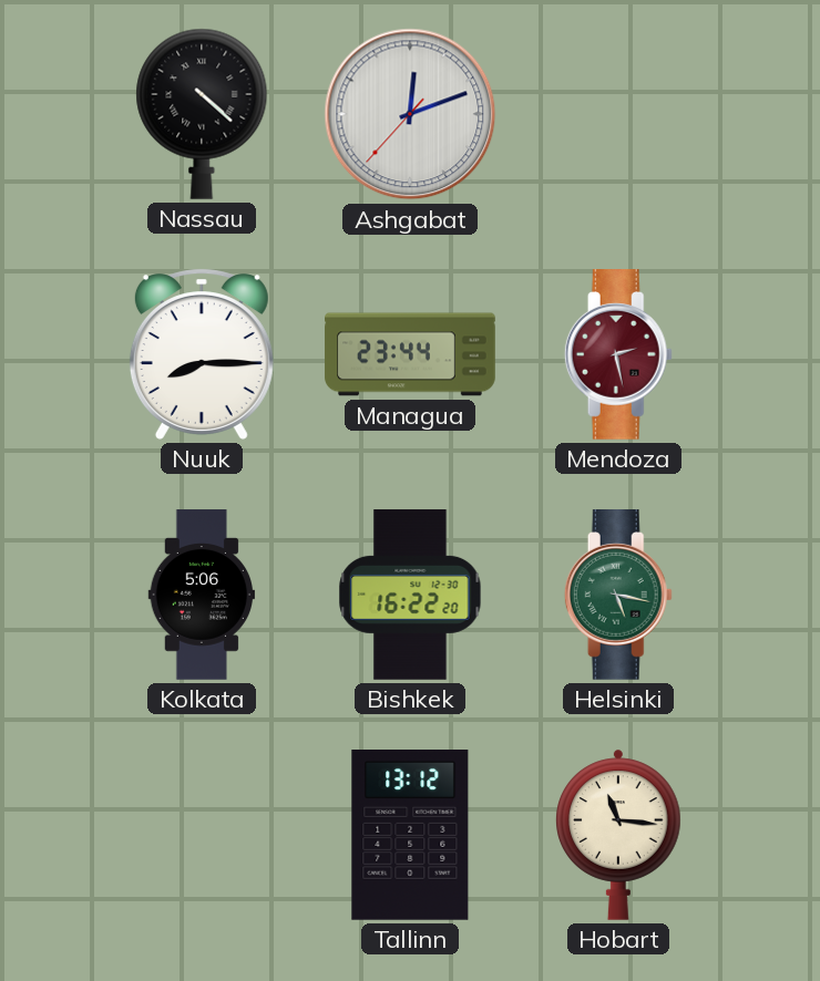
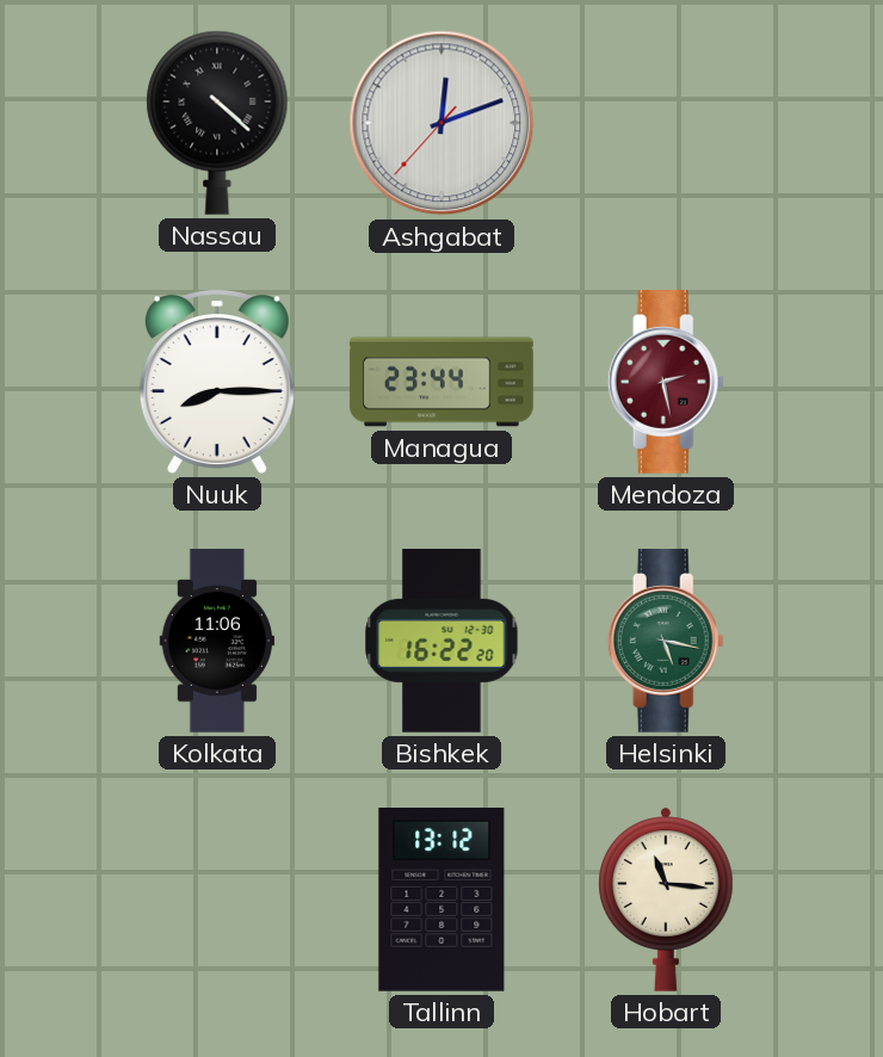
Kolkata: 5:06 -> 11:06
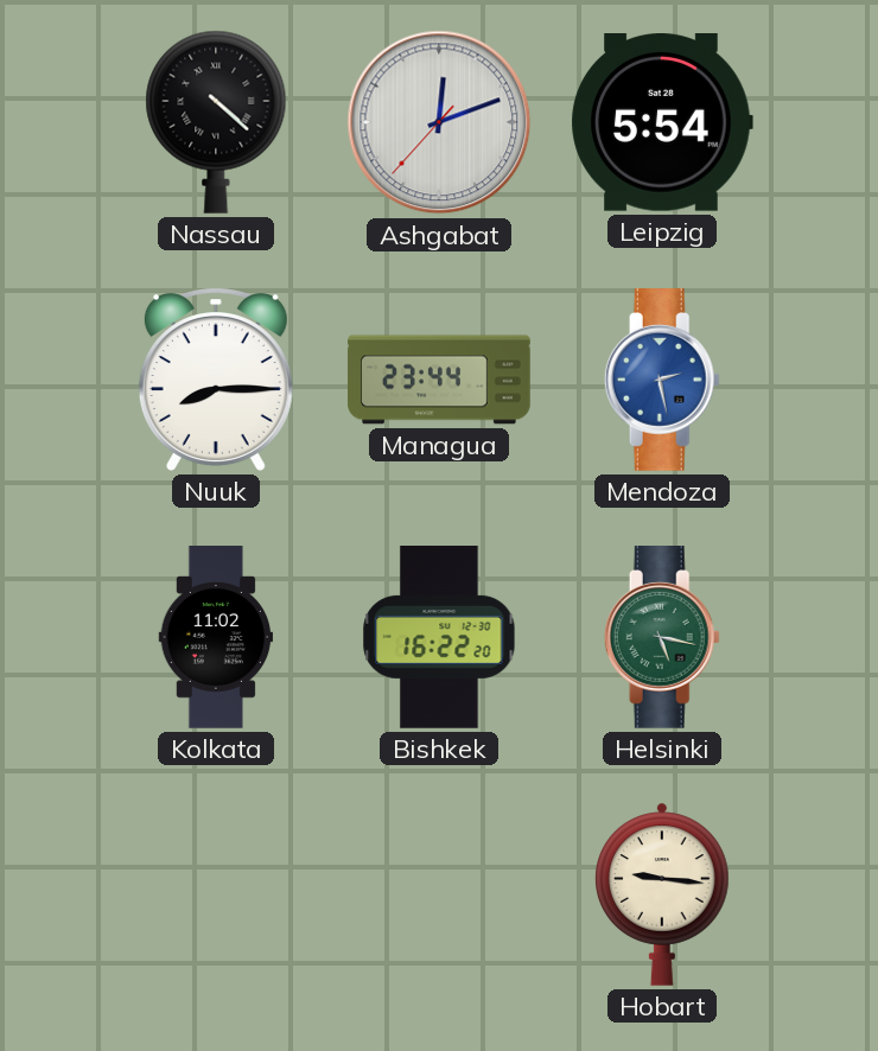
Leipzig: none -> 5:54
Mendoza dial: burgundy -> blue
Kolkata: 11:06 -> 11:02
Tallinn: 13:12 -> none
Hobart: 11:16 -> 9:16
